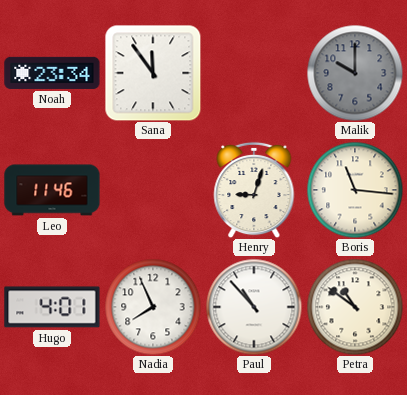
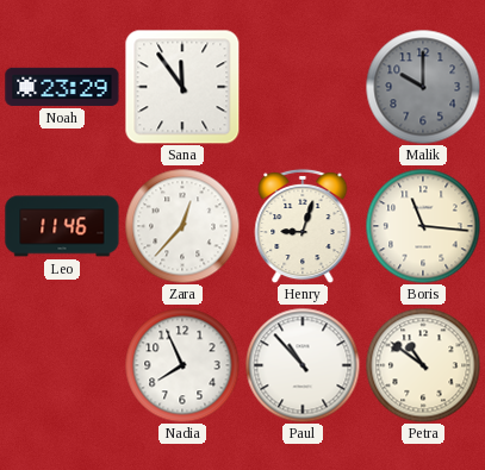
Noah: 23:34 -> 23:29
Zara: none -> 12:37
Hugo: 4:01 -> none
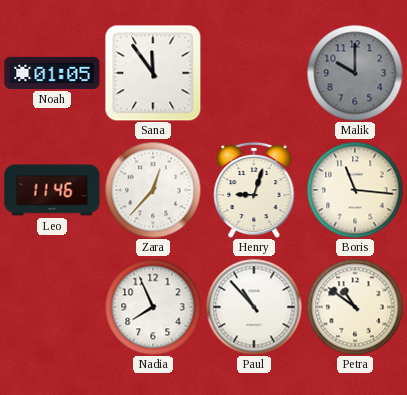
Noah: 23:29 -> 01:05
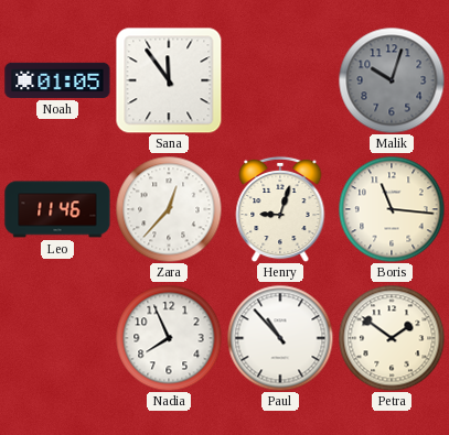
Malik: 10:00 -> 10:03
Petra: 10:51 -> 1:51
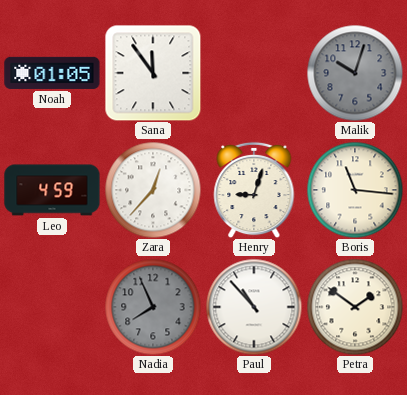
Leo: 11:46 -> 4:59
Nadia dial: white -> grey
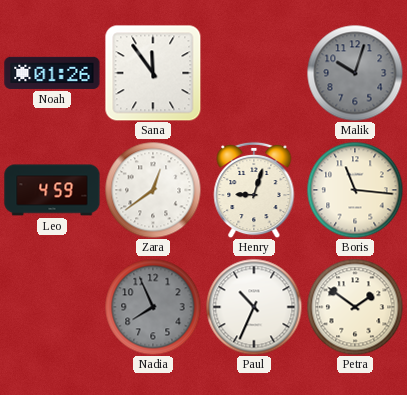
Noah: 01:05 -> 01:26
Zara: 12:37 -> 12:39
Paul: 10:53 -> 10:34
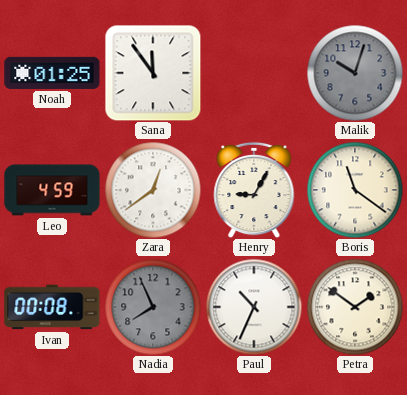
Noah: 01:26 -> 01:25
Henry: 9:03 -> 9:05
Boris: 11:16 -> 11:21
Ivan: none -> 00:08
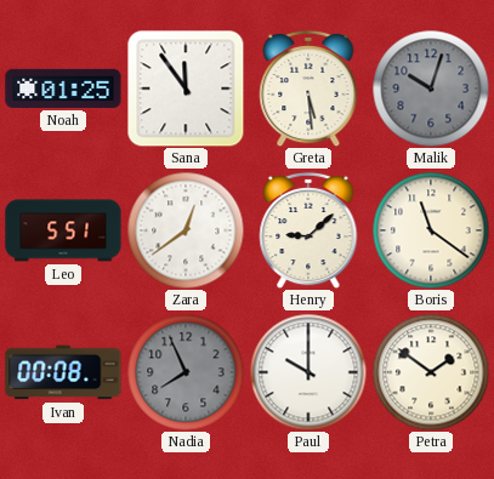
Greta: none -> 5:29
Leo: 4:59 -> 5:51
Henry: 9:05 -> 9:08
Paul: 10:34 -> 10:00
